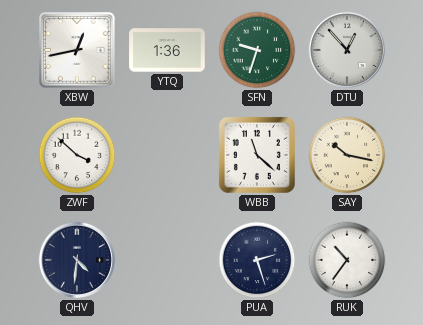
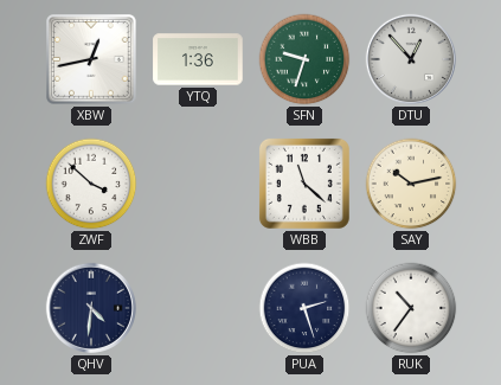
SAY: 10:17 -> 10:13
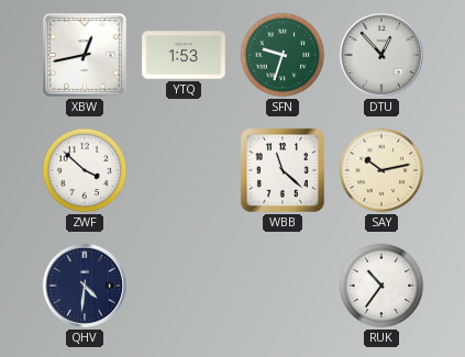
YTQ: 1:36 -> 1:53
PUA: 2:27 -> none
